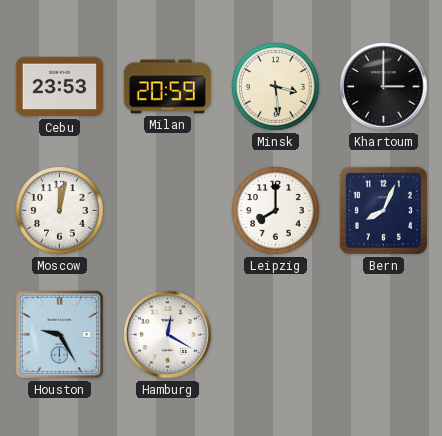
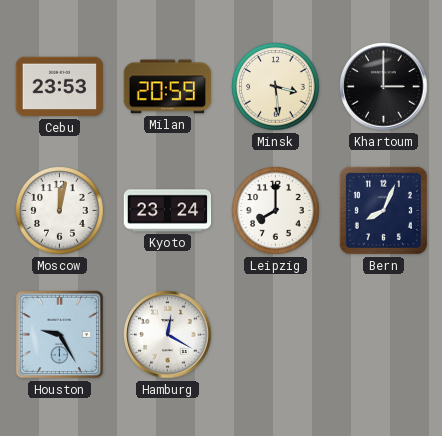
Kyoto: none -> 23:24
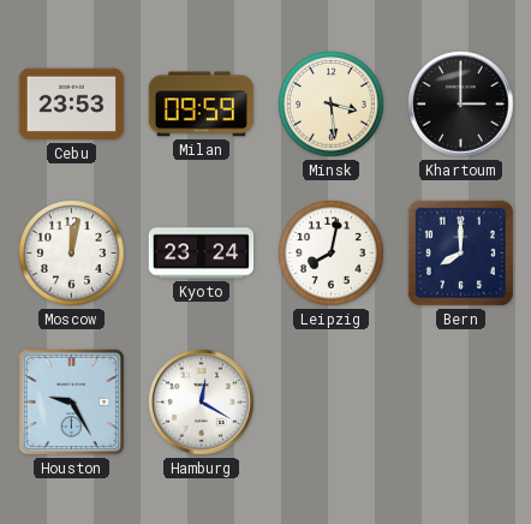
Milan: 20:59 -> 09:59
Leipzig: 8:00 -> 8:02
Bern: 8:04 -> 8:00
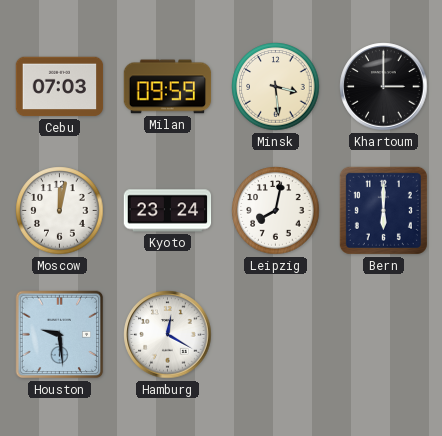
Cebu: 23:53 -> 07:03
Bern: 8:00 -> 6:00
Houston: 9:25 -> 9:29
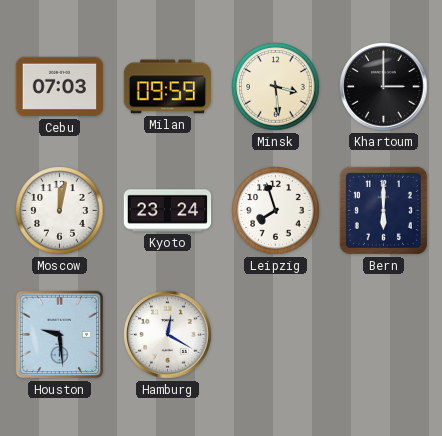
Leipzig: 8:02 -> 7:57
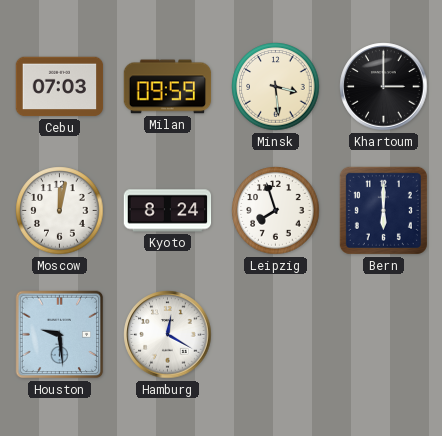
Kyoto: 23:24 -> 8:24
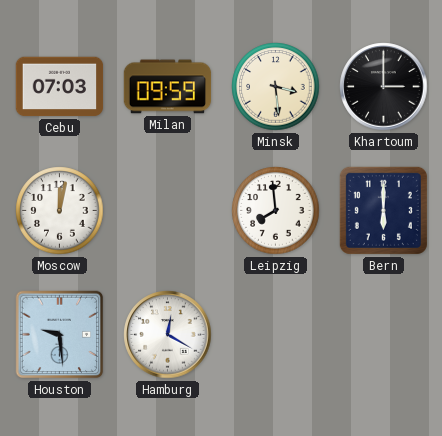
Kyoto: 8:24 -> none
Leipzig: 7:57 -> 7:59
